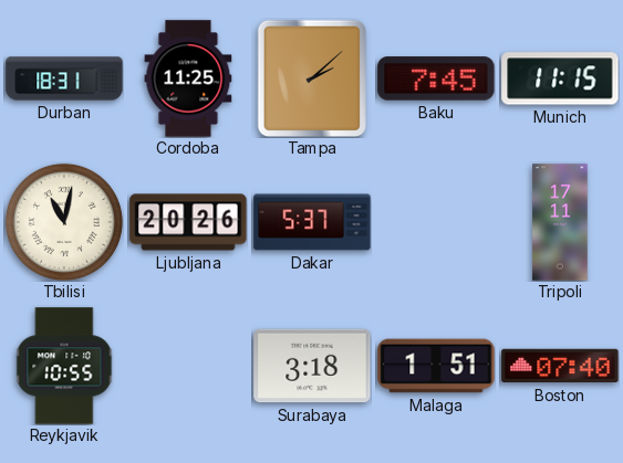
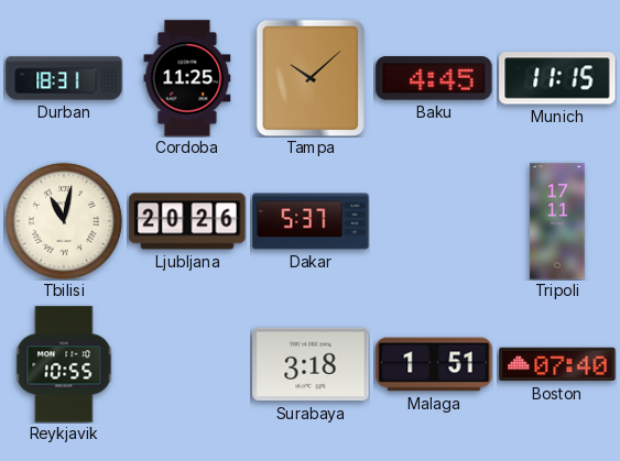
Tampa: 2:08 -> 10:08
Baku: 7:45 -> 4:45
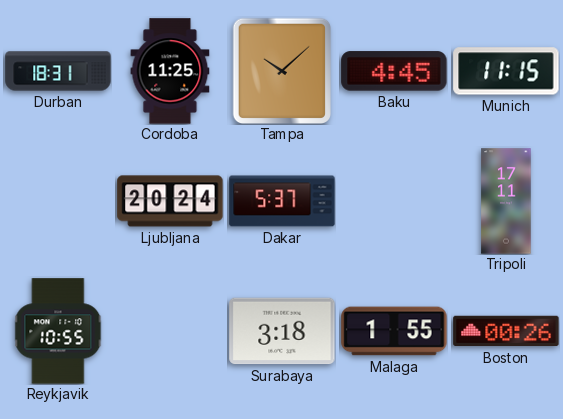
Tbilisi: 11:02 -> none
Ljubljana: 20:26 -> 20:24
Malaga: 1:51 -> 1:55
Boston: 07:40 -> 00:26
